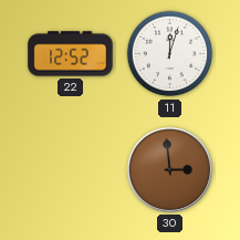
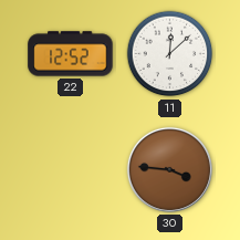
11: 12:03 -> 12:08
30: 2:59 -> 3:46
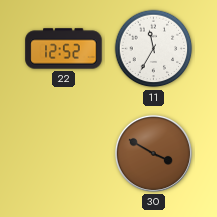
11: 12:08 -> 11:35
30: 3:46 -> 3:50
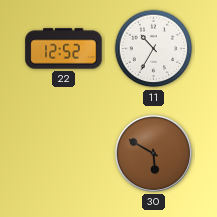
11: 11:35 -> 10:35
30: 3:50 -> 5:50
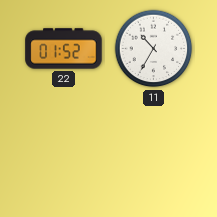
22: 12:52 -> 01:52
30: 5:50 -> none
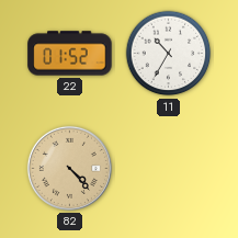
82: none -> 4:23
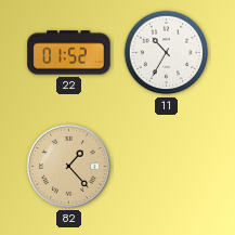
82: 4:23 -> 1:23
